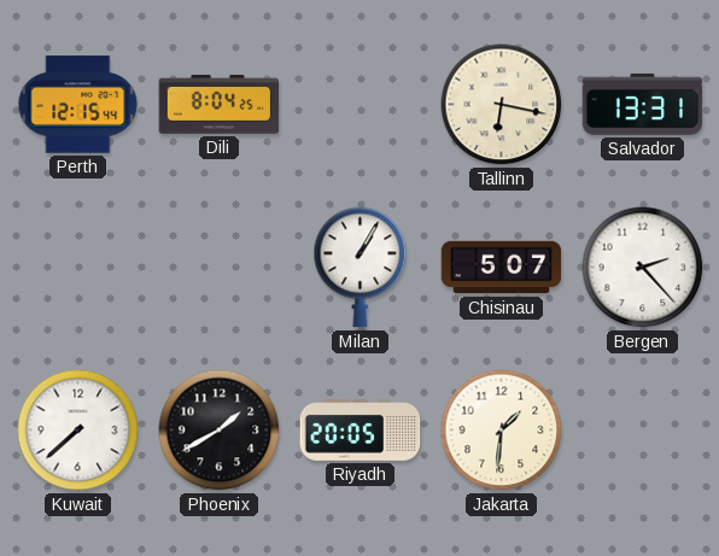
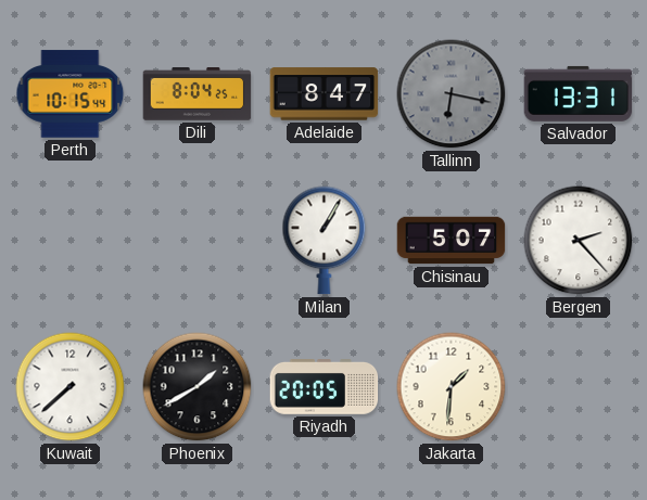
Perth: 12:15 -> 10:15
Adelaide: none -> 8:47
Tallinn dial: cream -> grey
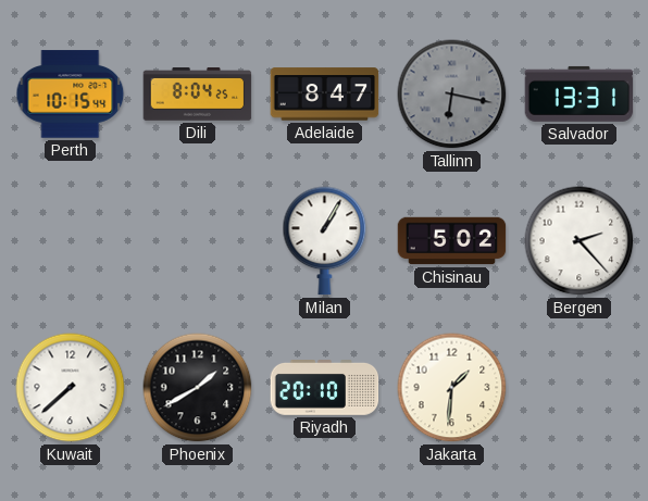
Chisinau: 5:07 -> 5:02
Riyadh: 20:05 -> 20:10
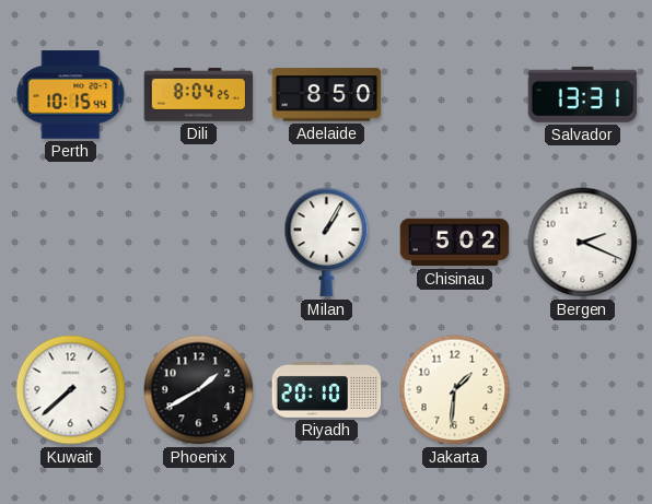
Adelaide: 8:47 -> 8:50
Tallinn: 6:17 -> none
Bergen: 2:23 -> 2:19
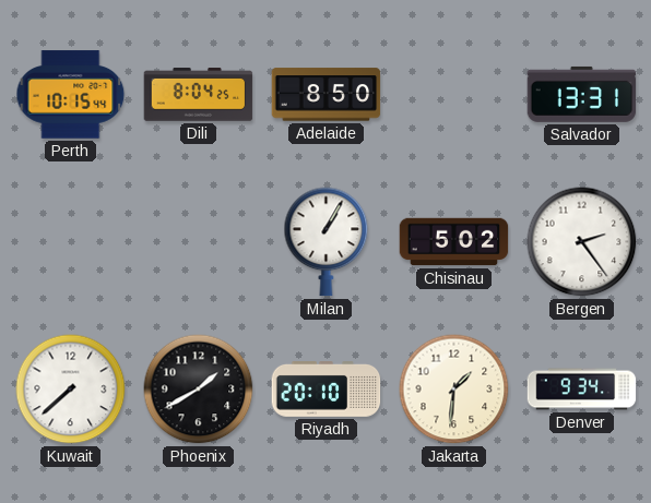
Bergen: 2:19 -> 2:24
Denver: none -> 9:34
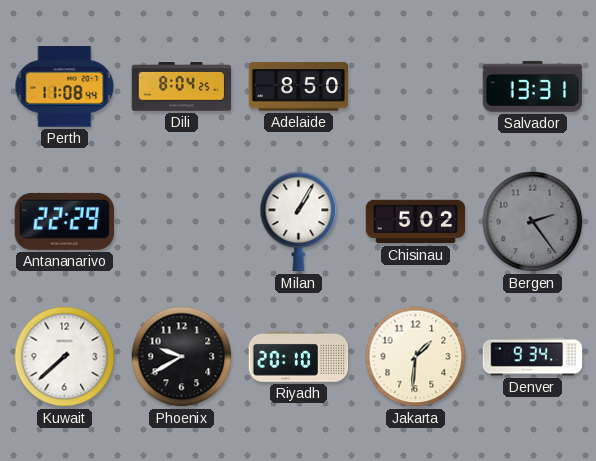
Perth: 10:15 -> 11:08
Antananarivo: none -> 22:29
Bergen dial: white -> grey
Phoenix: 1:40 -> 9:40
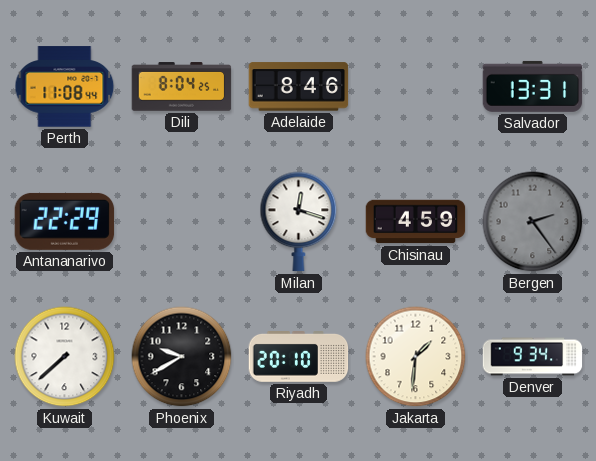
Adelaide: 8:50 -> 8:46
Milan: 1:05 -> 12:18
Chisinau: 5:02 -> 4:59
